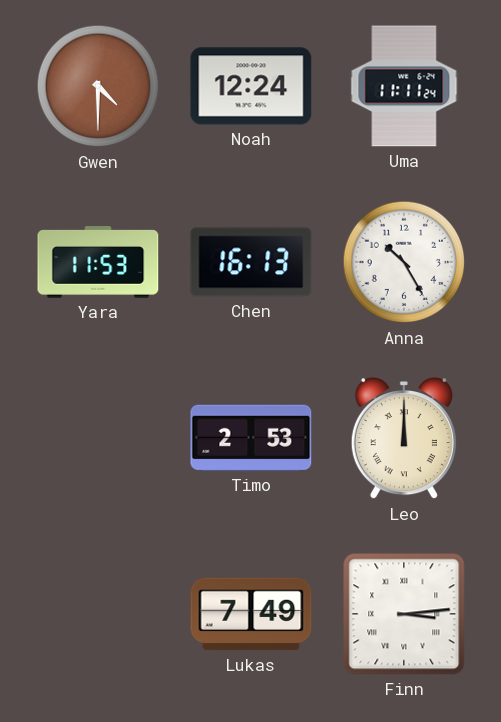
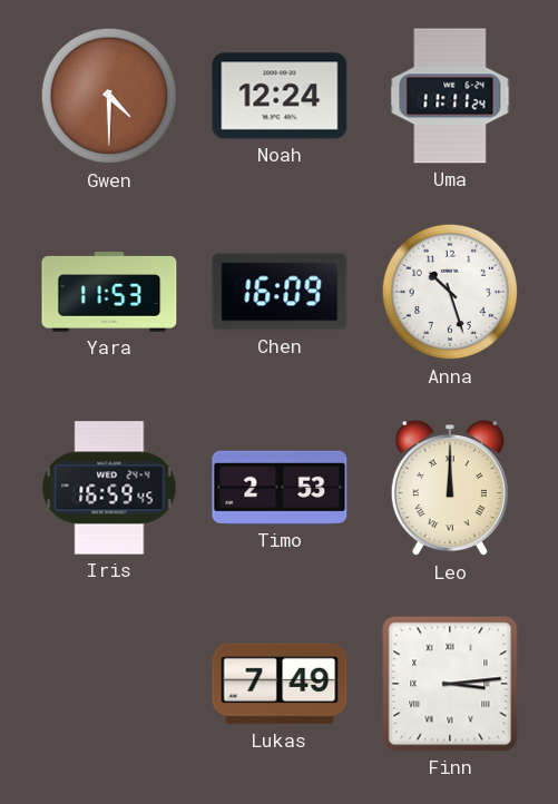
Chen: 16:13 -> 16:09
Anna: 10:25 -> 10:27
Iris: none -> 16:59
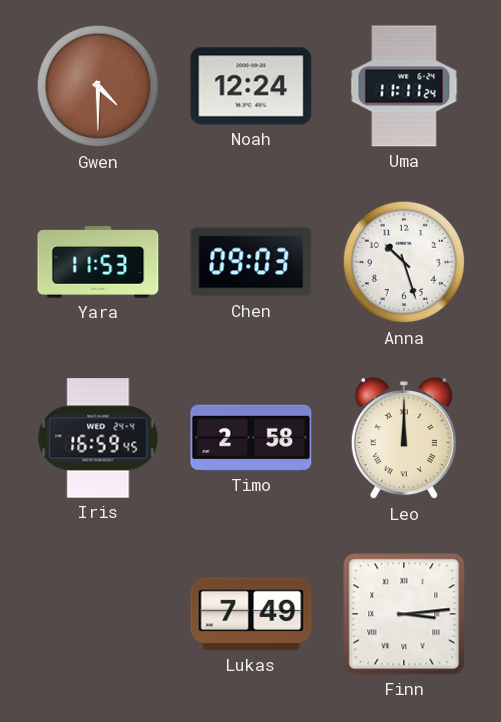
Chen: 16:09 -> 09:03
Timo: 2:53 -> 2:58
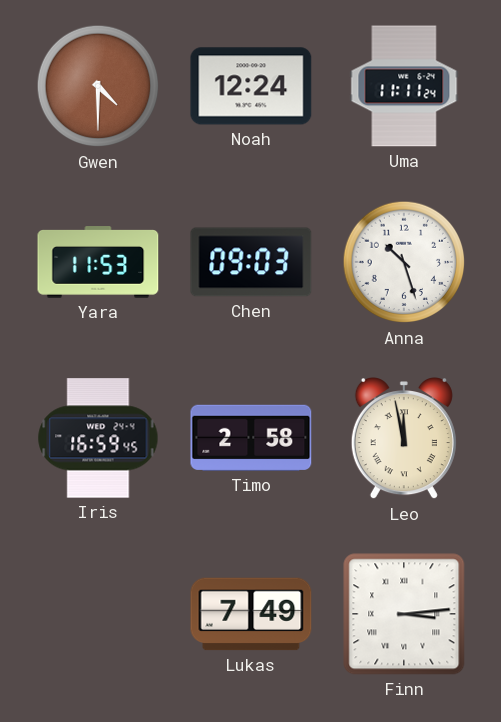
Leo: 12:00 -> 11:58
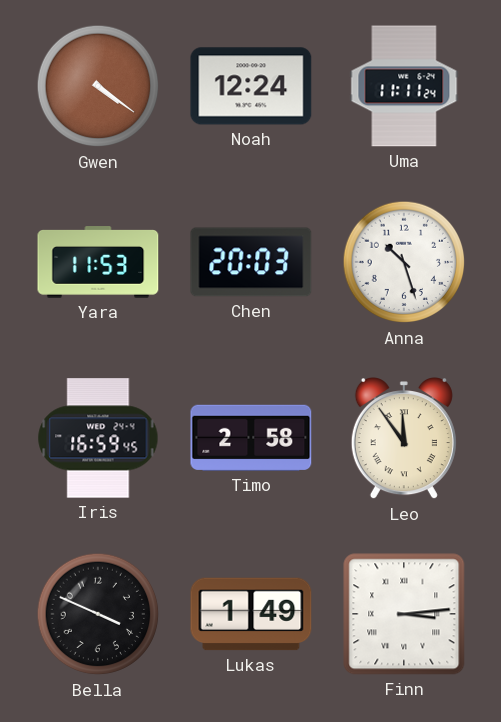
Gwen: 4:30 -> 4:21
Chen: 09:03 -> 20:03
Leo: 11:58 -> 11:54
Bella: none -> 3:49
Lukas: 7:49 -> 1:49
